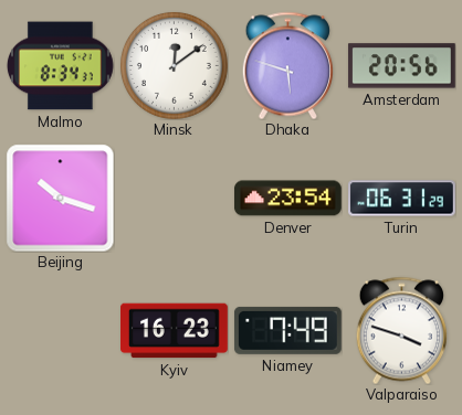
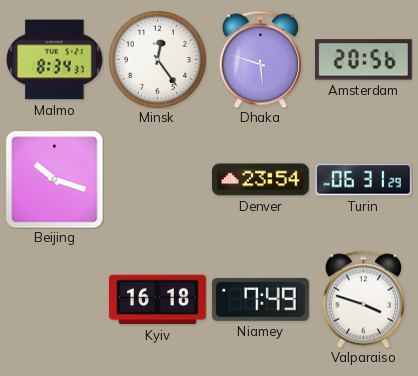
Minsk: 12:09 -> 12:24
Kyiv: 16:23 -> 16:18
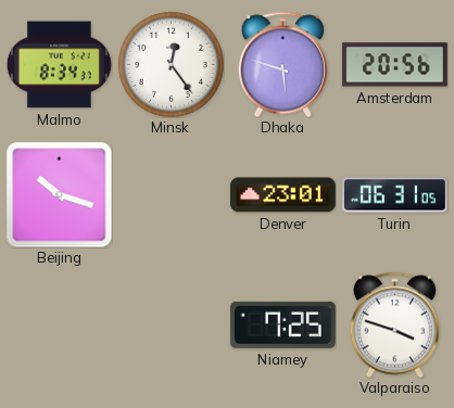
Denver: 23:54 -> 23:01
Turin: 06:31:29 -> 06:31:05
Kyiv: 16:18 -> none
Niamey: 7:49 -> 7:25
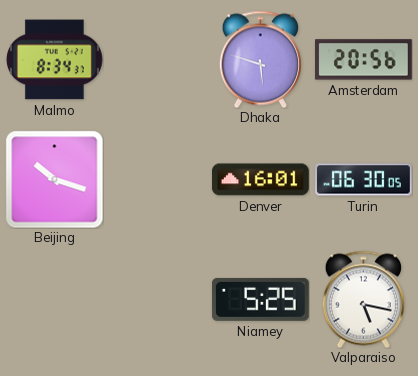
Minsk: 12:24 -> none
Denver: 23:01 -> 16:01
Turin: 06:31 -> 06:30
Niamey: 7:25 -> 5:25
Valparaiso: 3:48 -> 5:17
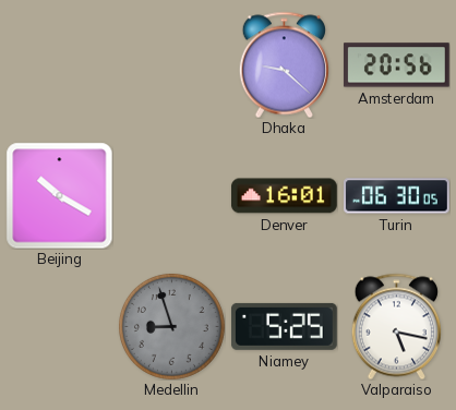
Malmo: 8:34 -> none
Dhaka: 5:48 -> 9:22
Beijing: 10:18 -> 10:20
Medellin: none -> 8:57
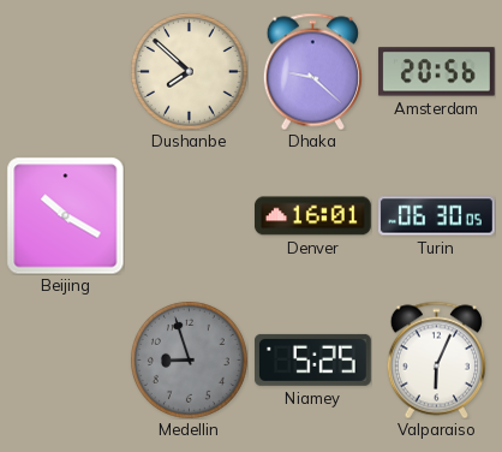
Dushanbe: none -> 7:52
Valparaiso: 5:17 -> 6:04
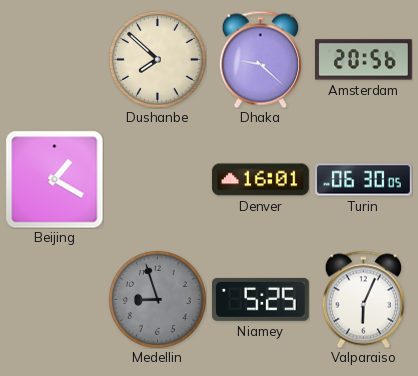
Beijing: 10:20 -> 1:20
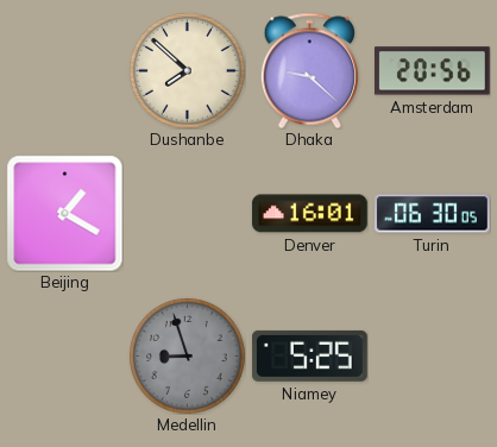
Valparaiso: 6:04 -> none
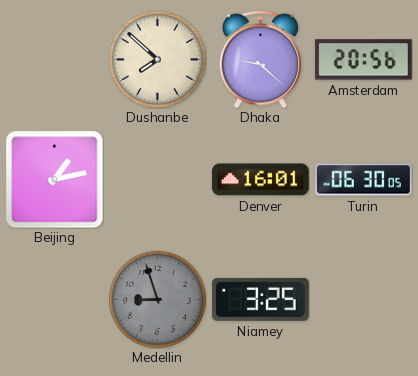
Beijing: 1:20 -> 1:13
Niamey: 5:25 -> 3:25
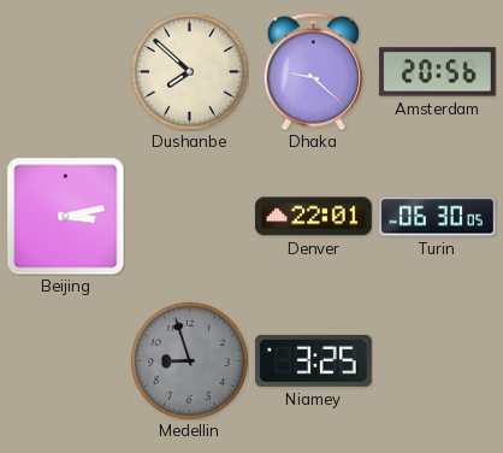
Beijing: 1:13 -> 3:13
Denver: 16:01 -> 22:01
